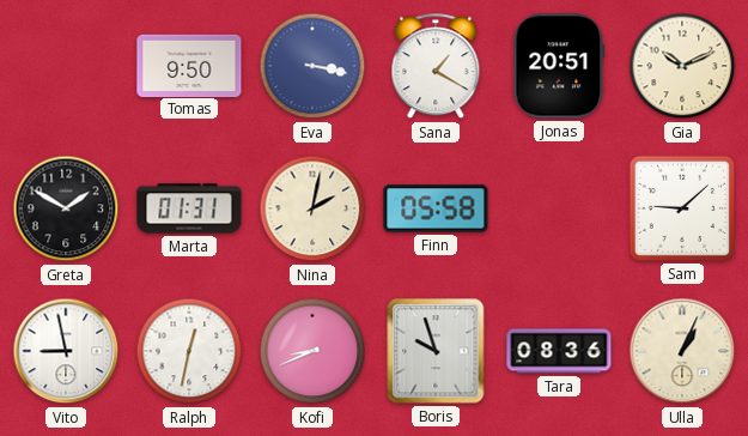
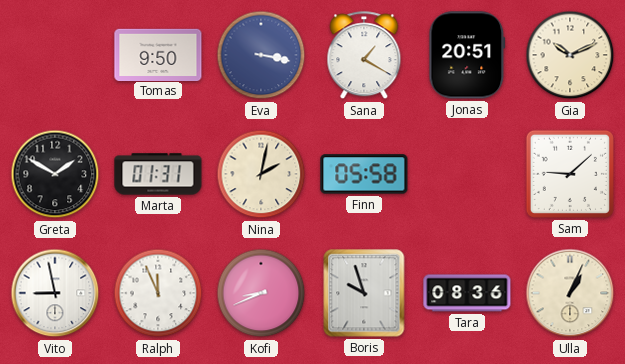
Ralph: 12:32 -> 11:56
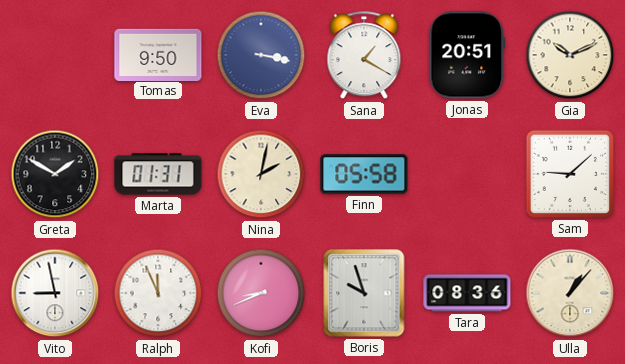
Ulla: 1:04 -> 1:07
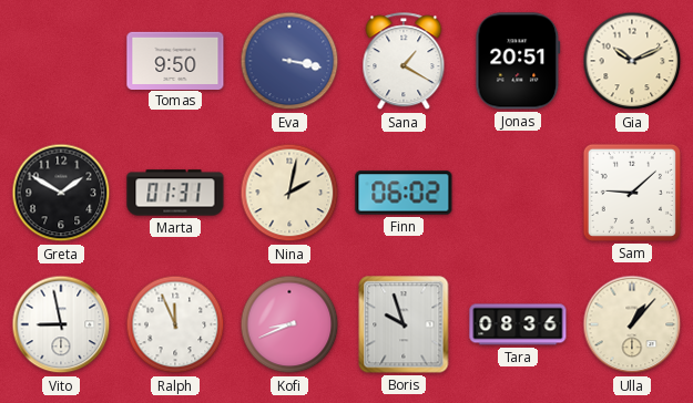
Finn: 05:58 -> 06:02
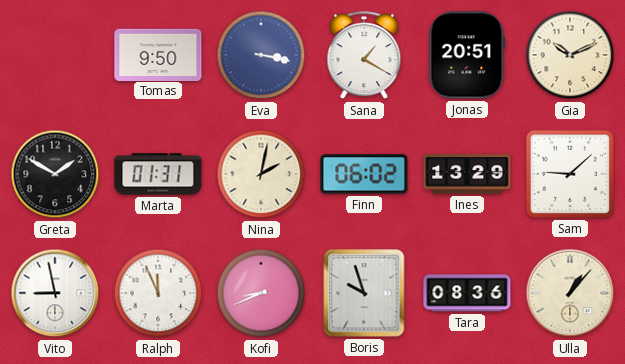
Ines: none -> 13:29
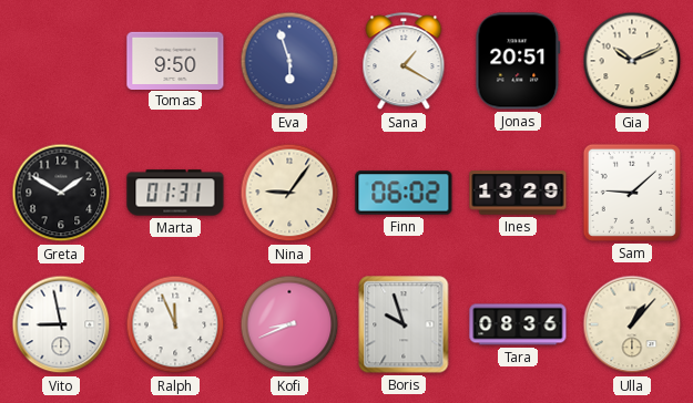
Eva: 3:17 -> 5:57
Nina: 2:02 -> 9:06
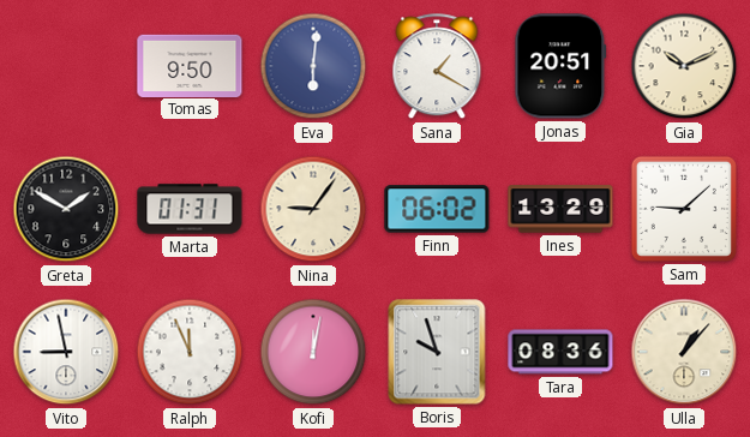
Eva: 5:57 -> 6:01
Kofi: 8:41 -> 12:02
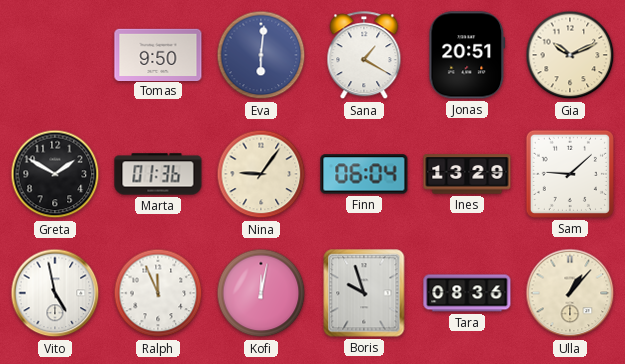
Marta: 01:31 -> 01:36
Finn: 06:02 -> 06:04
Vito: 8:58 -> 4:58
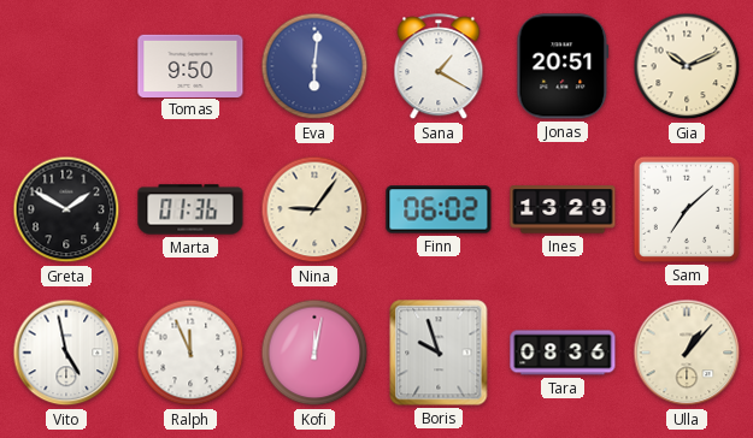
Finn: 06:04 -> 06:02
Sam: 9:08 -> 7:08
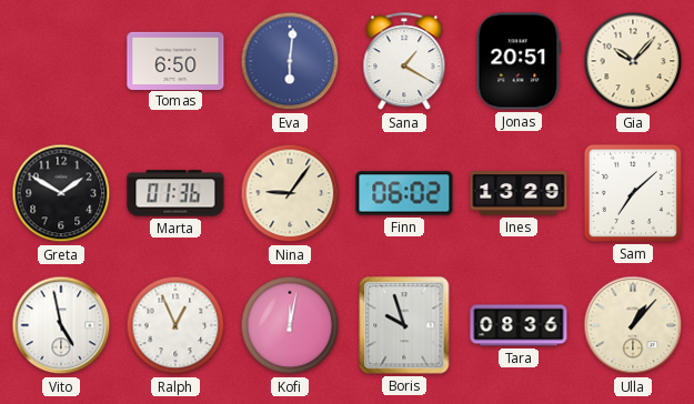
Tomas: 9:50 -> 6:50
Gia: 10:11 -> 10:07
Ralph: 11:56 -> 12:56
